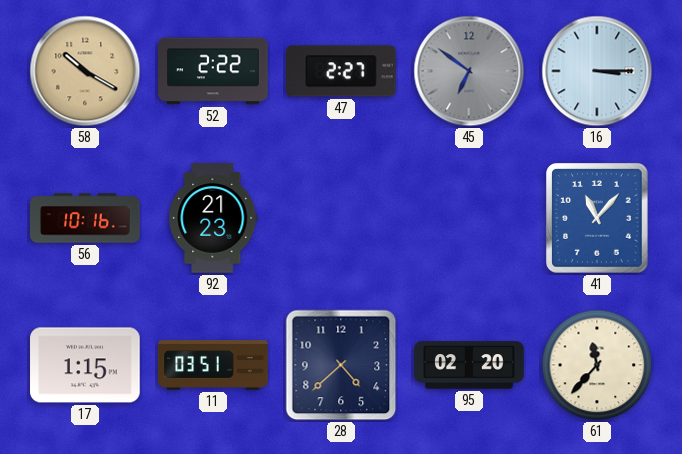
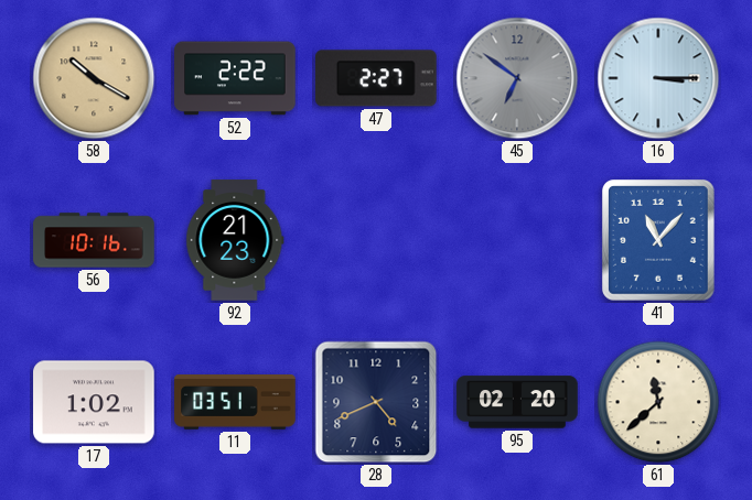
17: 1:15 -> 1:02
28: 4:38 -> 4:41
61: 11:37 -> 11:38
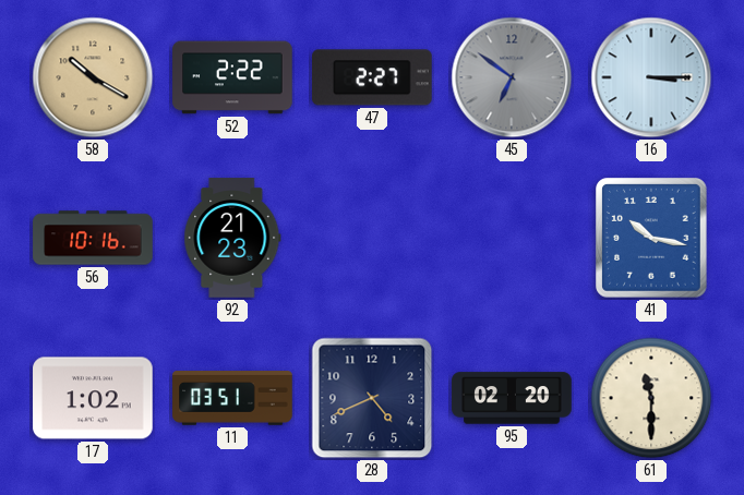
41: 11:07 -> 10:17
61: 11:38 -> 11:30
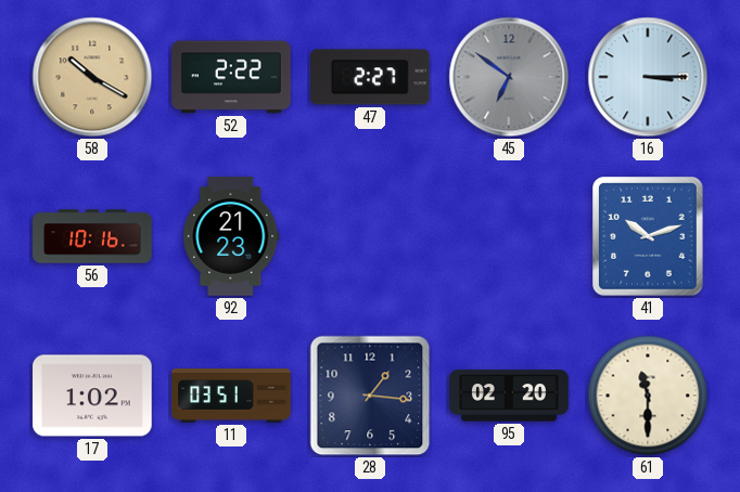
41: 10:17 -> 10:12
28: 4:41 -> 1:16
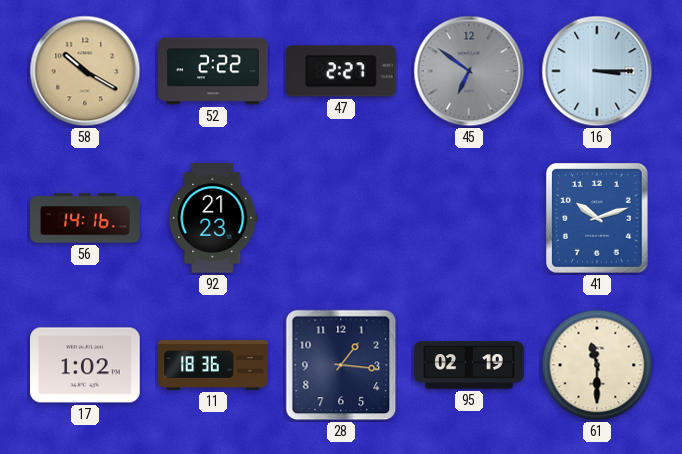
56: 10:16 -> 14:16
11: 03:51 -> 18:36
95: 02:20 -> 02:19
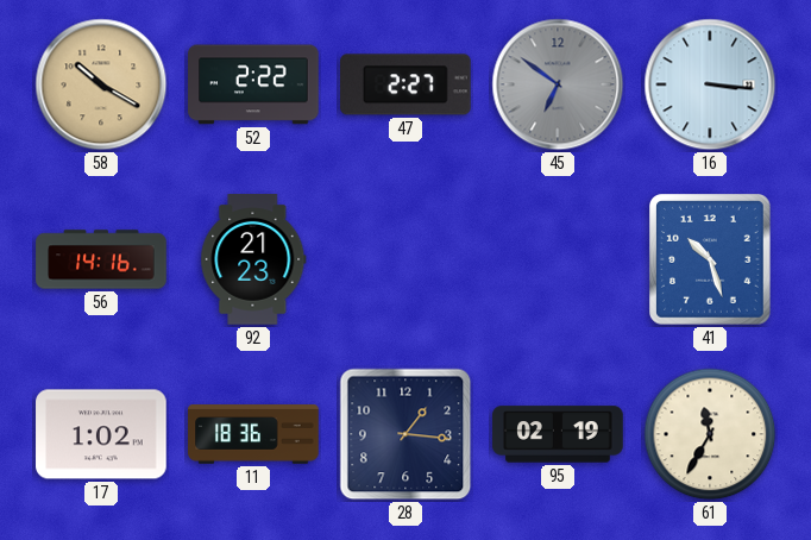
16: 3:15 -> 3:16
41: 10:12 -> 10:27
61: 11:30 -> 11:35
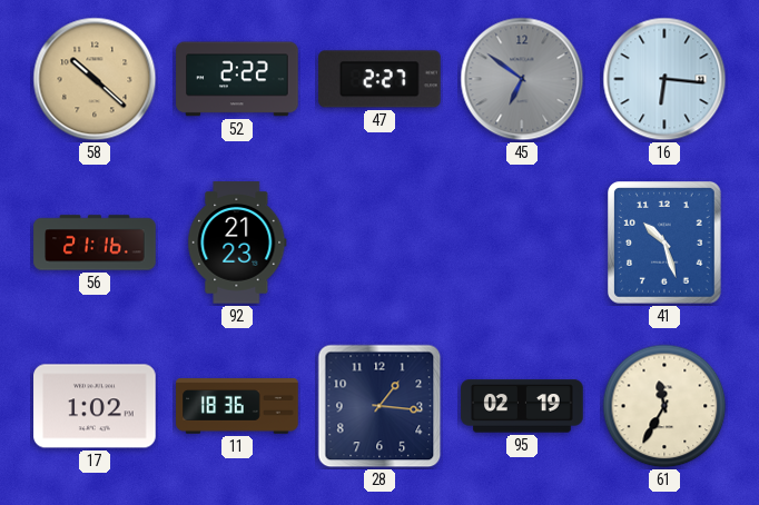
58: 10:20 -> 10:22
16: 3:16 -> 6:16
56: 14:16 -> 21:16
